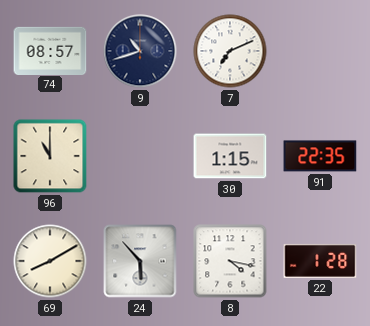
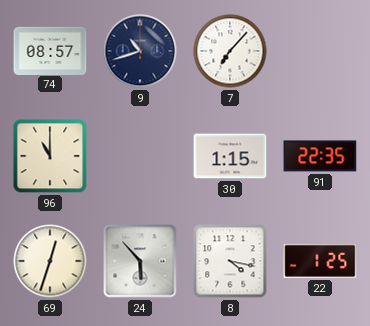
7: 7:11 -> 7:07
69: 8:10 -> 12:33
22: 1:28 -> 1:25
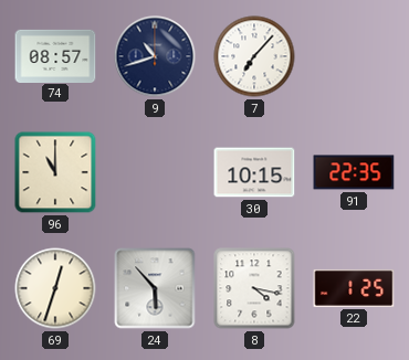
30: 1:15 -> 10:15
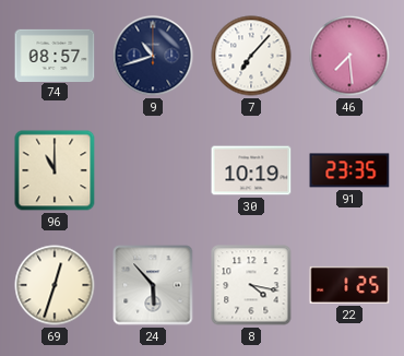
46: none -> 7:29
30: 10:15 -> 10:19
91: 22:35 -> 23:35
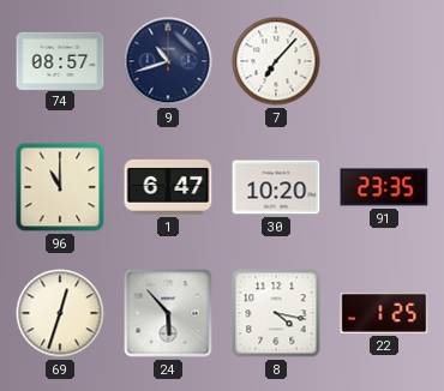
46: 7:29 -> none
1: none -> 6:47
30: 10:19 -> 10:20
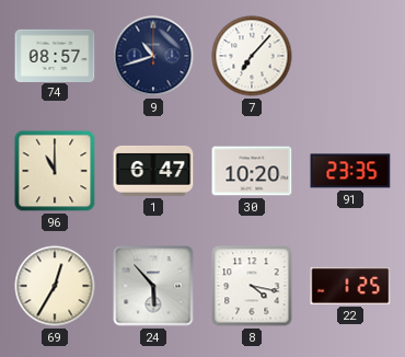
69: 12:33 -> 12:35
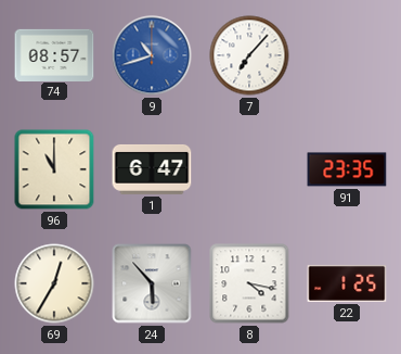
9 dial: navy -> blue
30: 10:20 -> none
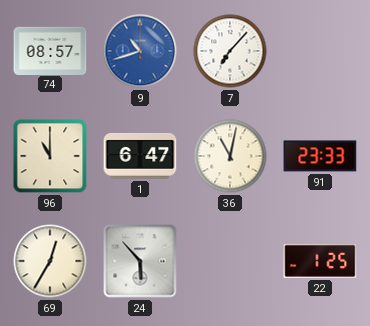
36: none -> 11:02
91: 23:35 -> 23:33
8: 4:17 -> none
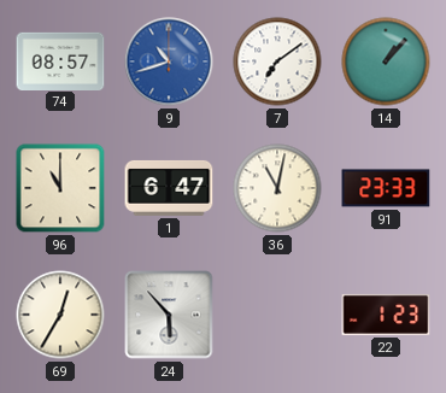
7: 7:07 -> 7:09
14: none -> 1:07
22: 1:25 -> 1:23
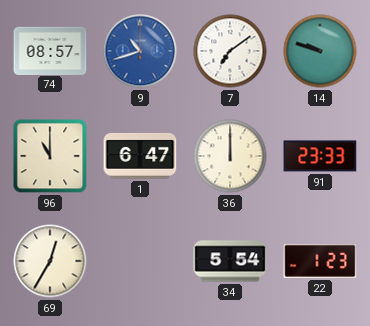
14: 1:07 -> 9:48
36: 11:02 -> 12:00
24: 5:53 -> none
34: none -> 5:54
